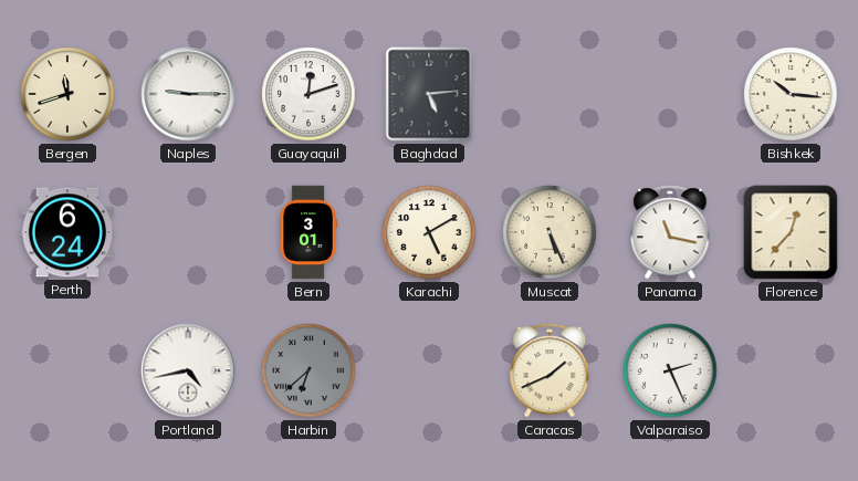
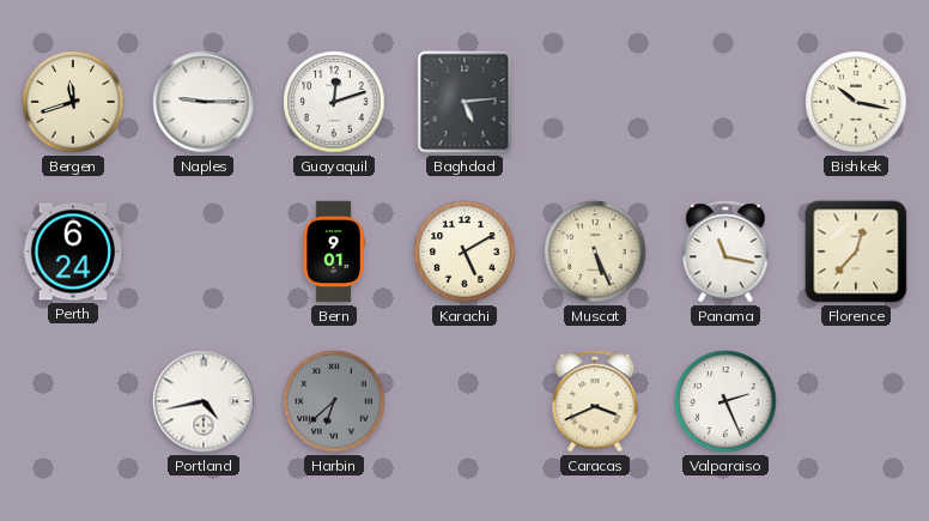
Bishkek: 10:16 -> 10:17
Bern: 3:01 -> 9:01
Caracas: 1:41 -> 3:41
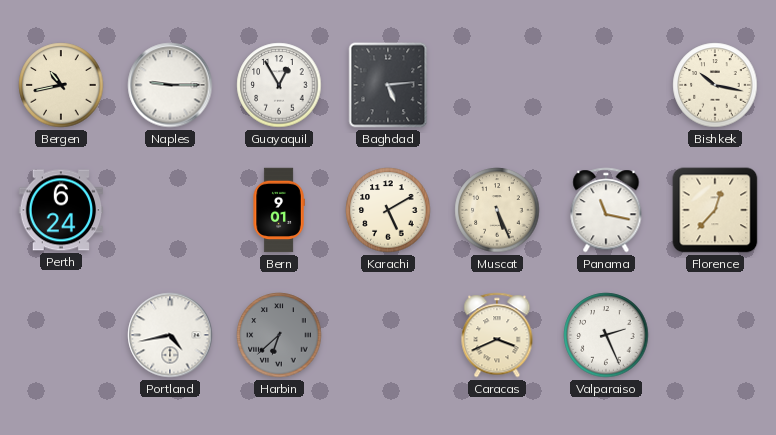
Bergen: 11:42 -> 10:43
Guayaquil: 12:12 -> 12:55
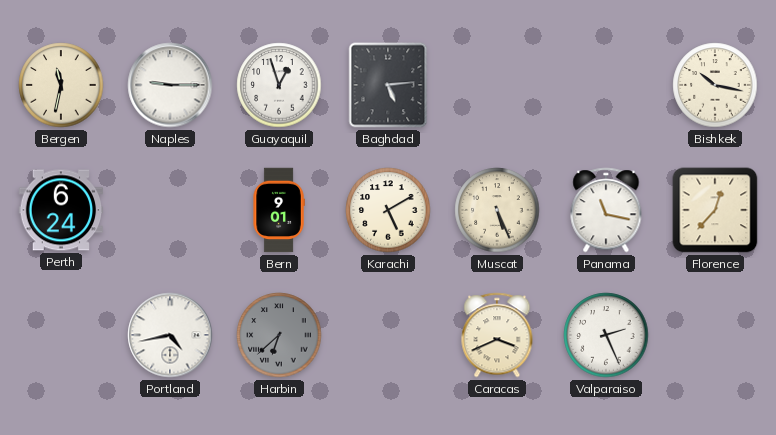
Bergen: 10:43 -> 11:32
Guayaquil: 12:55 -> 12:57
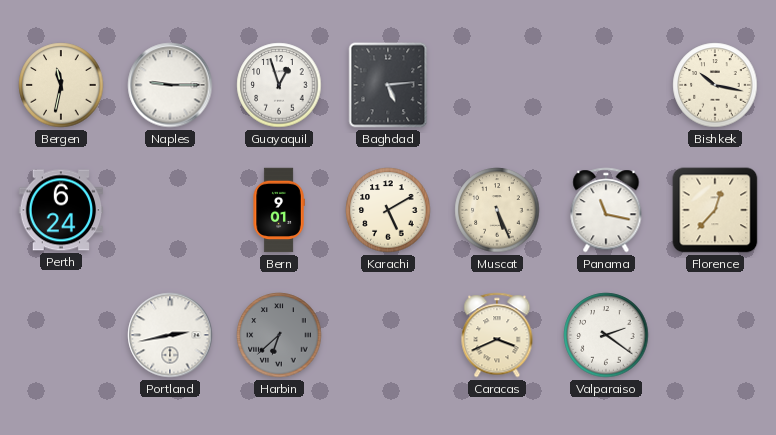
Portland: 4:43 -> 2:43
Valparaiso: 2:26 -> 2:21
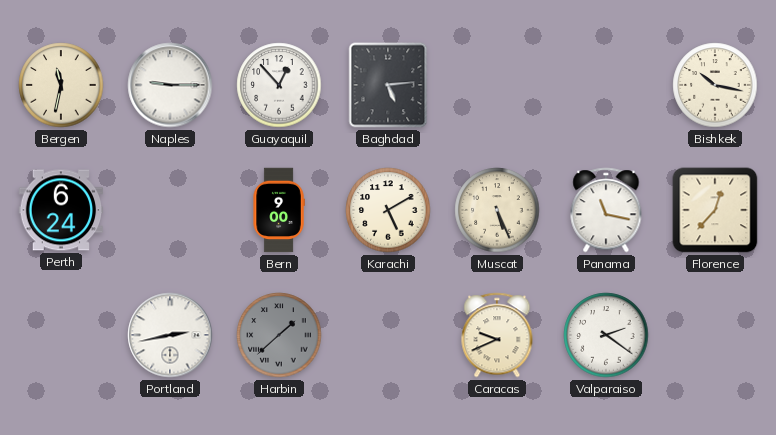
Guayaquil: 12:57 -> 12:53
Bern: 9:01 -> 9:00
Harbin: 6:38 -> 1:38
Caracas: 3:41 -> 9:41
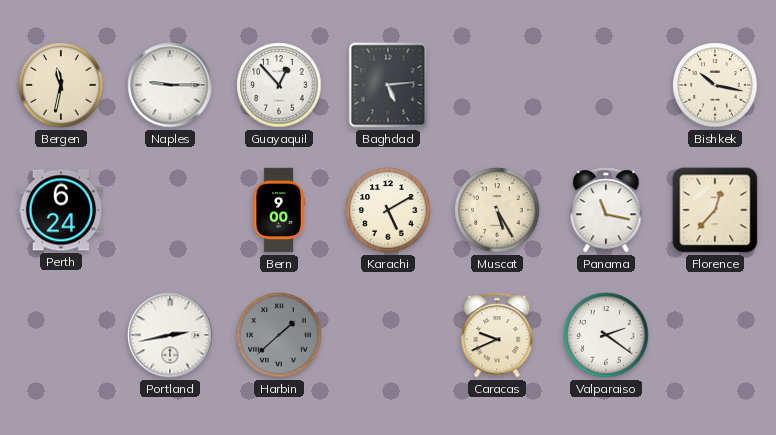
Muscat: 5:26 -> 5:25
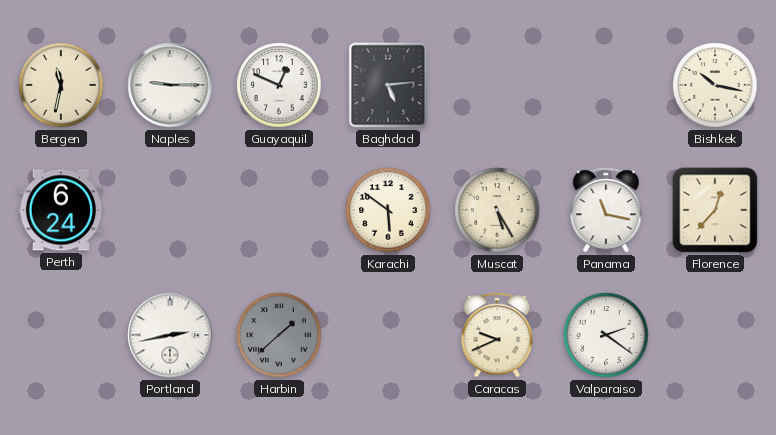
Guayaquil: 12:53 -> 12:49
Bern: 9:00 -> none
Karachi: 5:10 -> 5:51
